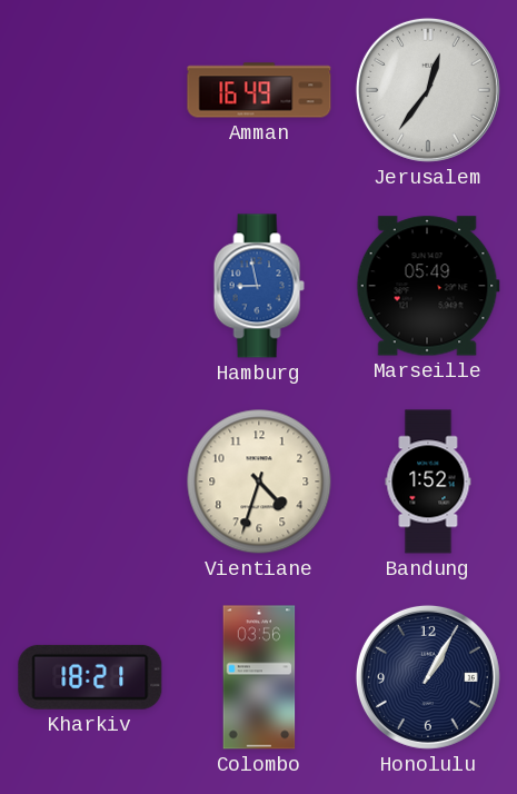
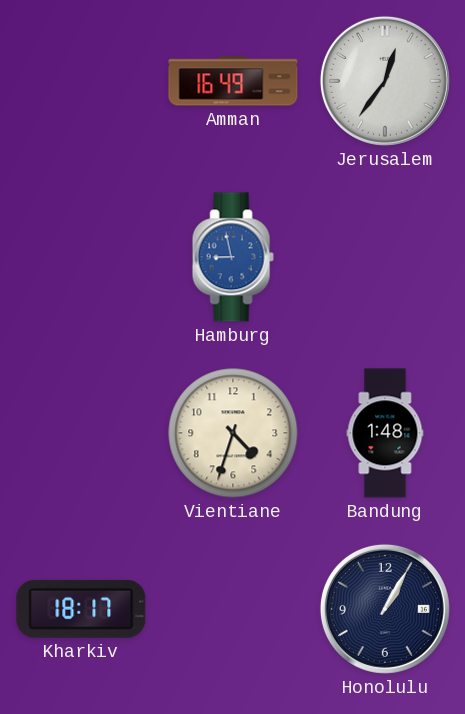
Marseille: 05:49 -> none
Bandung: 1:52 -> 1:48
Kharkiv: 18:21 -> 18:17
Colombo: 03:56 -> none
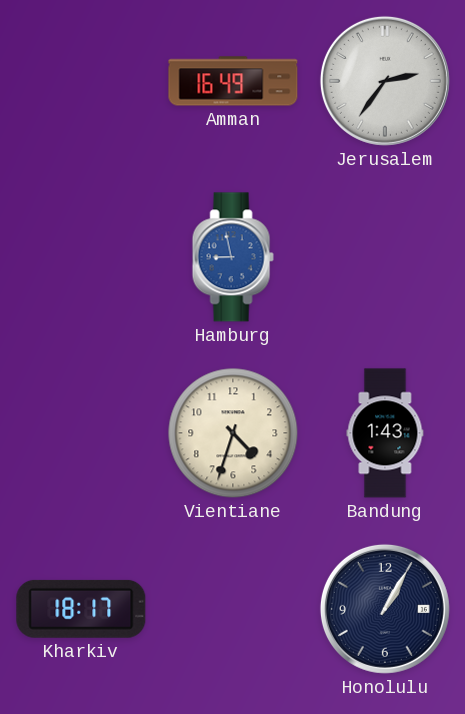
Jerusalem: 12:36 -> 2:36
Bandung: 1:48 -> 1:43
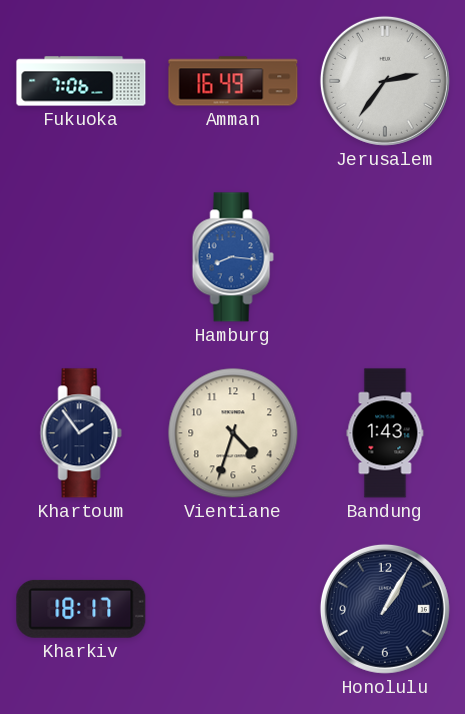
Fukuoka: none -> 7:06
Hamburg: 8:58 -> 8:16
Khartoum: none -> 1:54
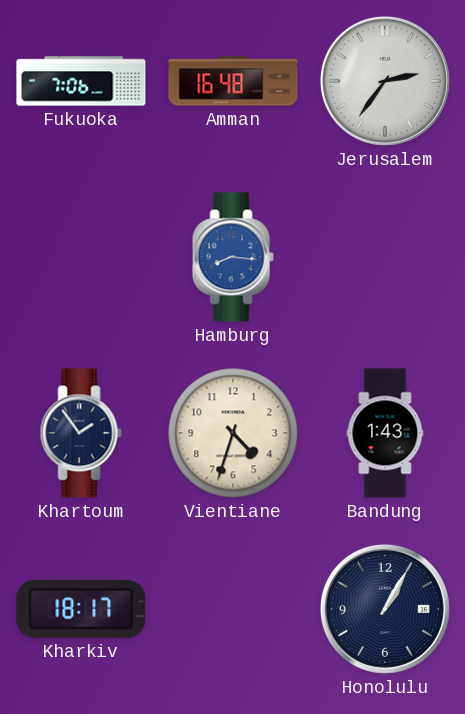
Amman: 16:49 -> 16:48
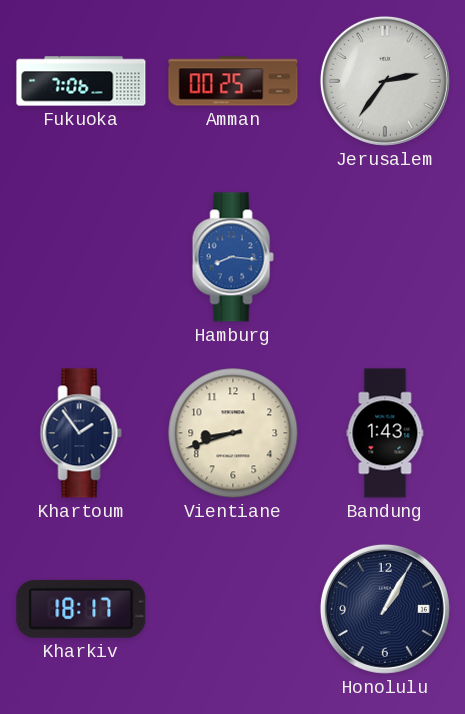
Amman: 16:48 -> 00:25
Vientiane: 4:33 -> 8:42
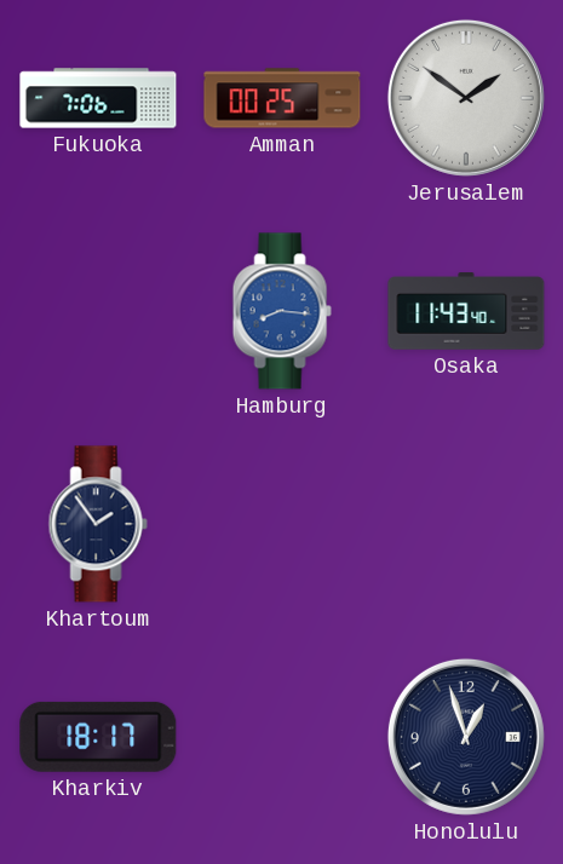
Jerusalem: 2:36 -> 1:51
Osaka: none -> 11:43
Vientiane: 8:42 -> none
Bandung: 1:43 -> none
Honolulu: 1:05 -> 12:57
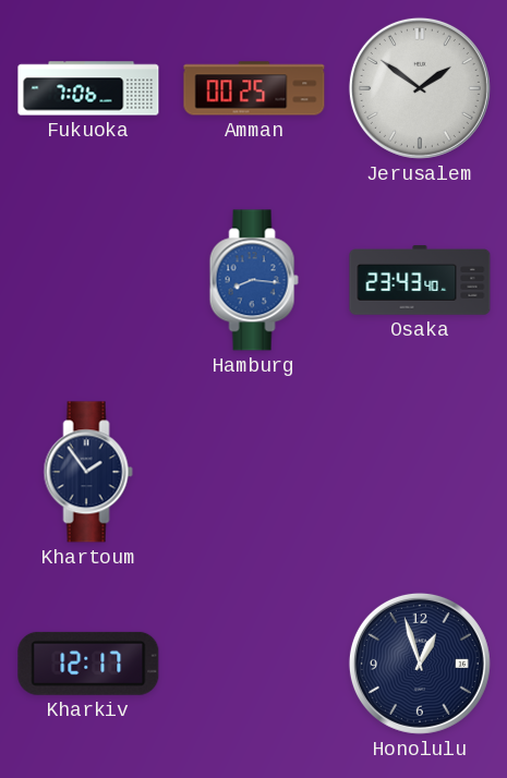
Osaka: 11:43 -> 23:43
Kharkiv: 18:17 -> 12:17
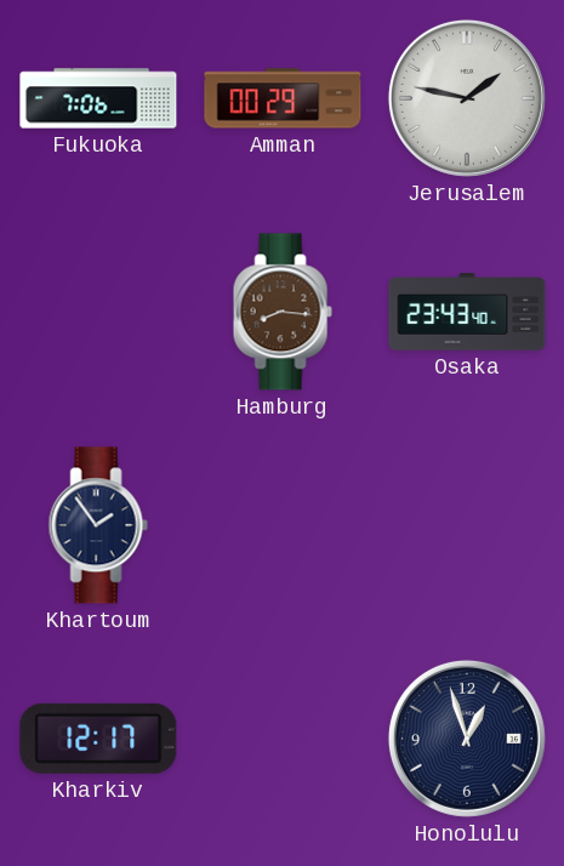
Amman: 00:25 -> 00:29
Jerusalem: 1:51 -> 1:47
Hamburg dial: blue -> brown
